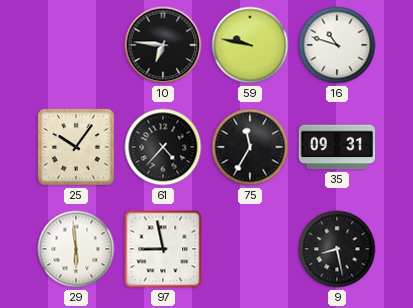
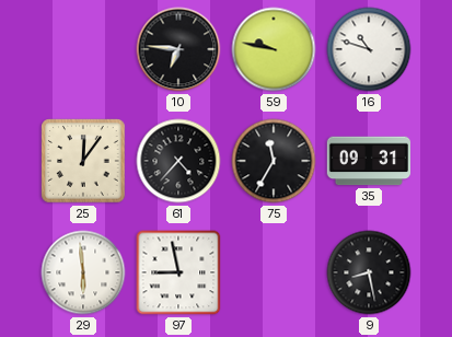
25: 10:06 -> 12:06
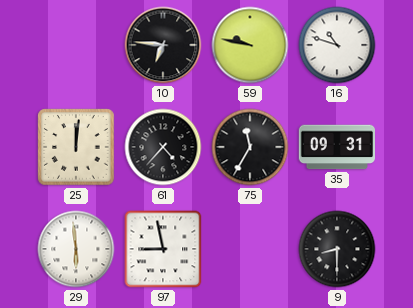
25: 12:06 -> 12:01
9: 8:28 -> 8:30
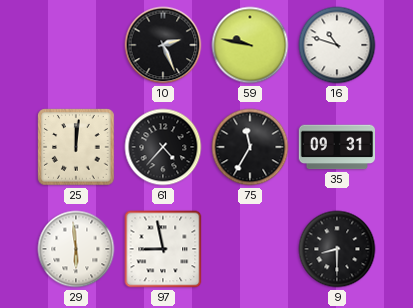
10: 6:46 -> 2:26
